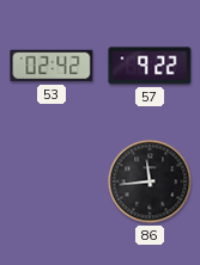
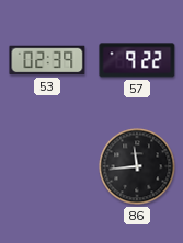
53: 02:42 -> 02:39
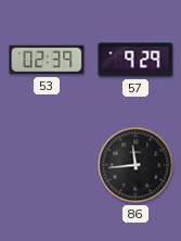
57: 9:22 -> 9:29
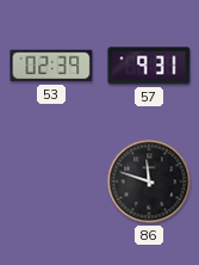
57: 9:29 -> 9:31
86: 11:44 -> 11:48
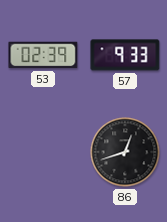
57: 9:31 -> 9:33
86: 11:48 -> 12:42
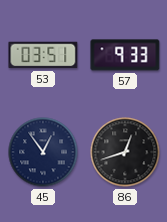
53: 02:39 -> 03:51
45: none -> 12:54
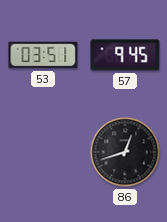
57: 9:33 -> 9:45
45: 12:54 -> none
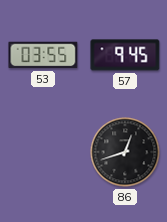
53: 03:51 -> 03:55
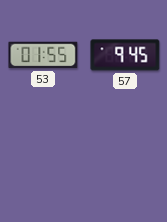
53: 03:55 -> 01:55
86: 12:42 -> none
